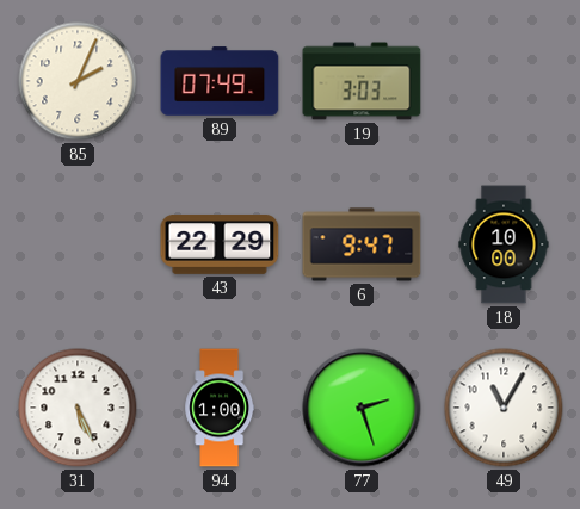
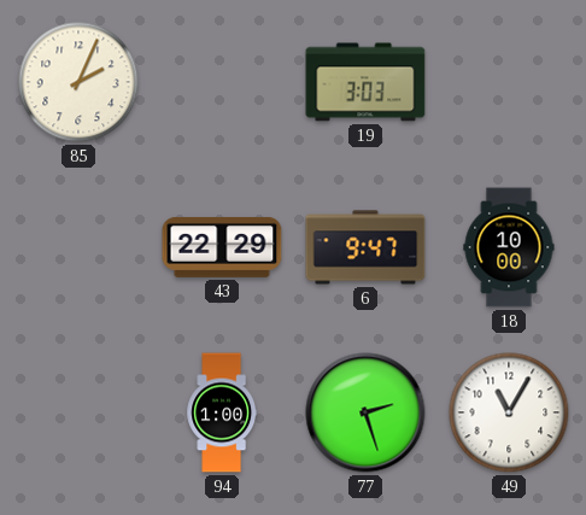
89: 07:49 -> none
31: 5:26 -> none
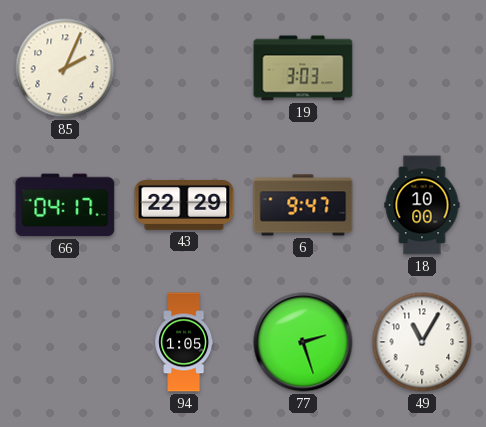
66: none -> 04:17
94: 1:00 -> 1:05
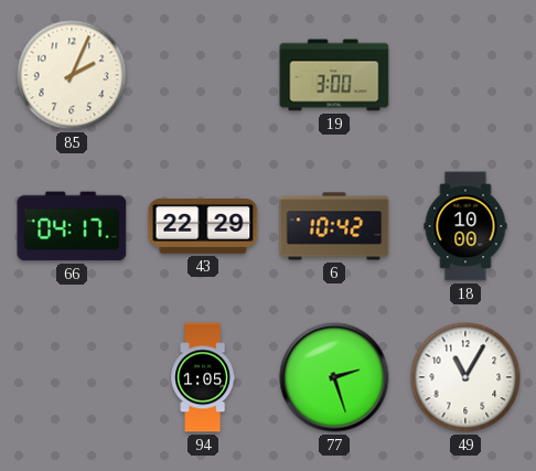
19: 3:03 -> 3:00
6: 9:47 -> 10:42
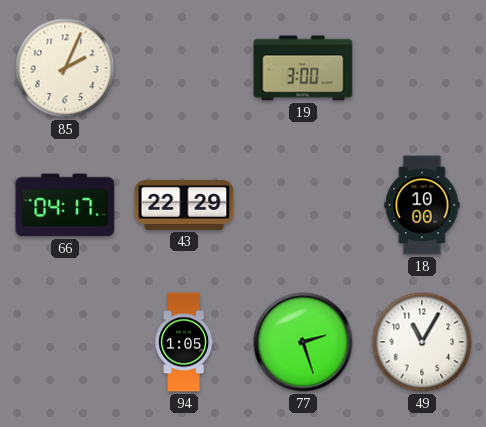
6: 10:42 -> none
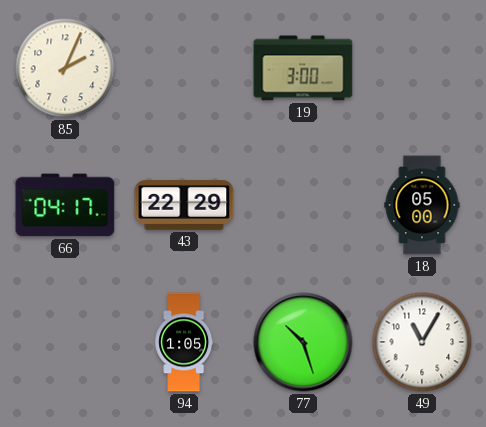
18: 10:00 -> 05:00
77: 2:27 -> 10:27
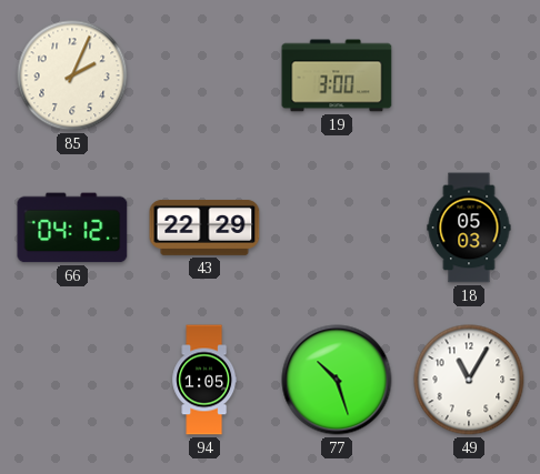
66: 04:17 -> 04:12
18: 05:00 -> 05:03
